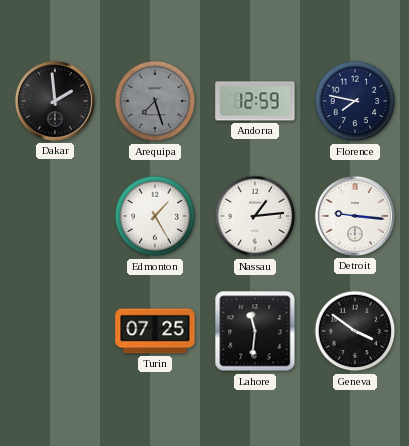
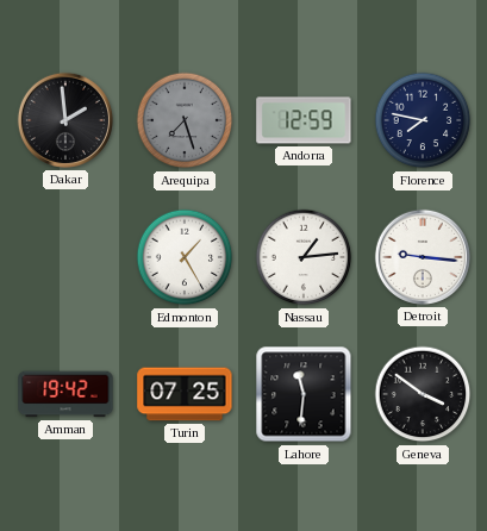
Amman: none -> 19:42
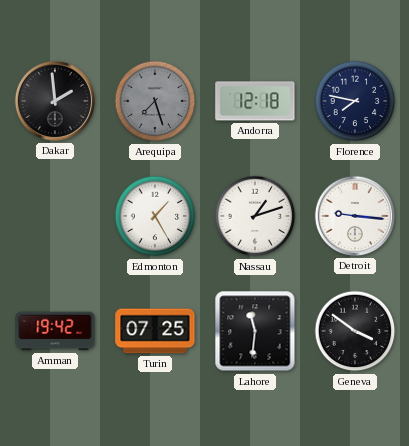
Andorra: 12:59 -> 12:18
Nassau: 1:14 -> 1:12
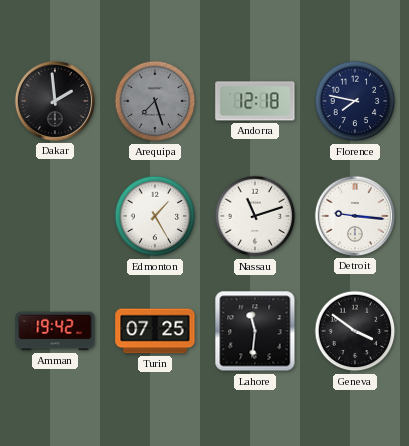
Nassau: 1:12 -> 11:12
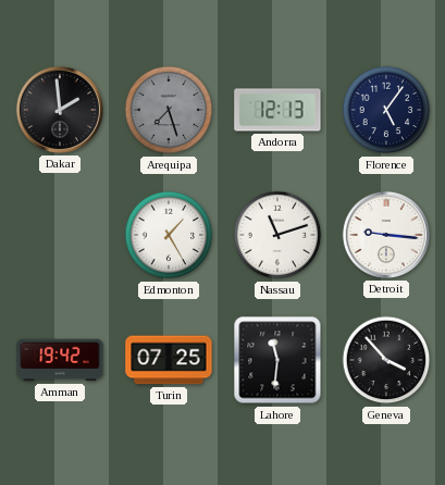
Andorra: 12:18 -> 12:13
Florence: 7:47 -> 5:06
Geneva: 3:51 -> 3:53
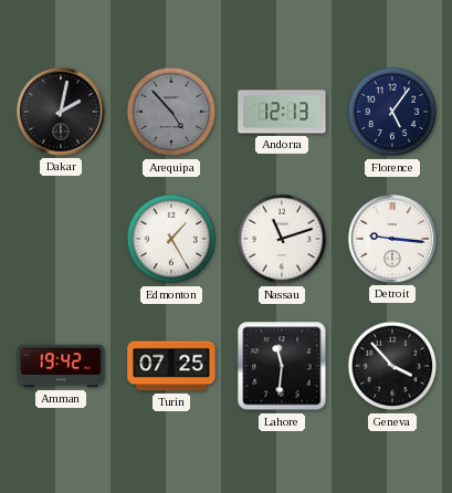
Dakar: 1:59 -> 2:02
Arequipa: 7:27 -> 4:53
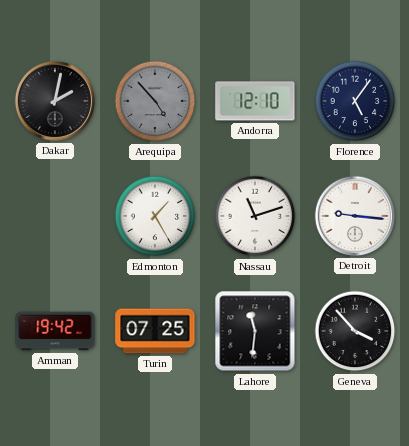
Andorra: 12:13 -> 12:10
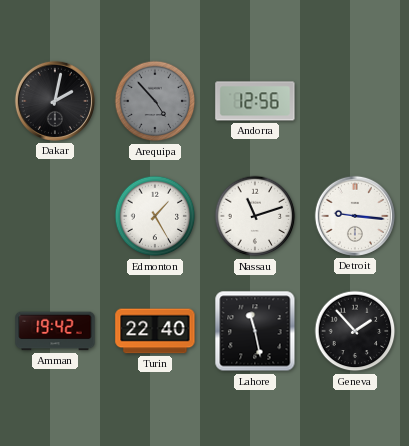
Andorra: 12:10 -> 12:56
Florence: 5:06 -> none
Turin: 07:25 -> 22:40
Lahore: 11:31 -> 11:28
Geneva: 3:53 -> 1:53
